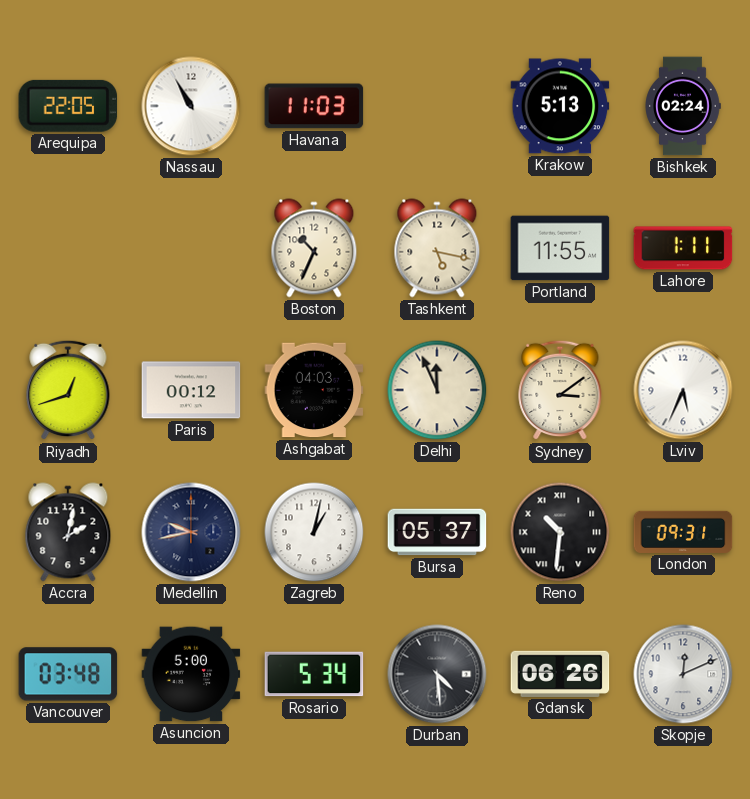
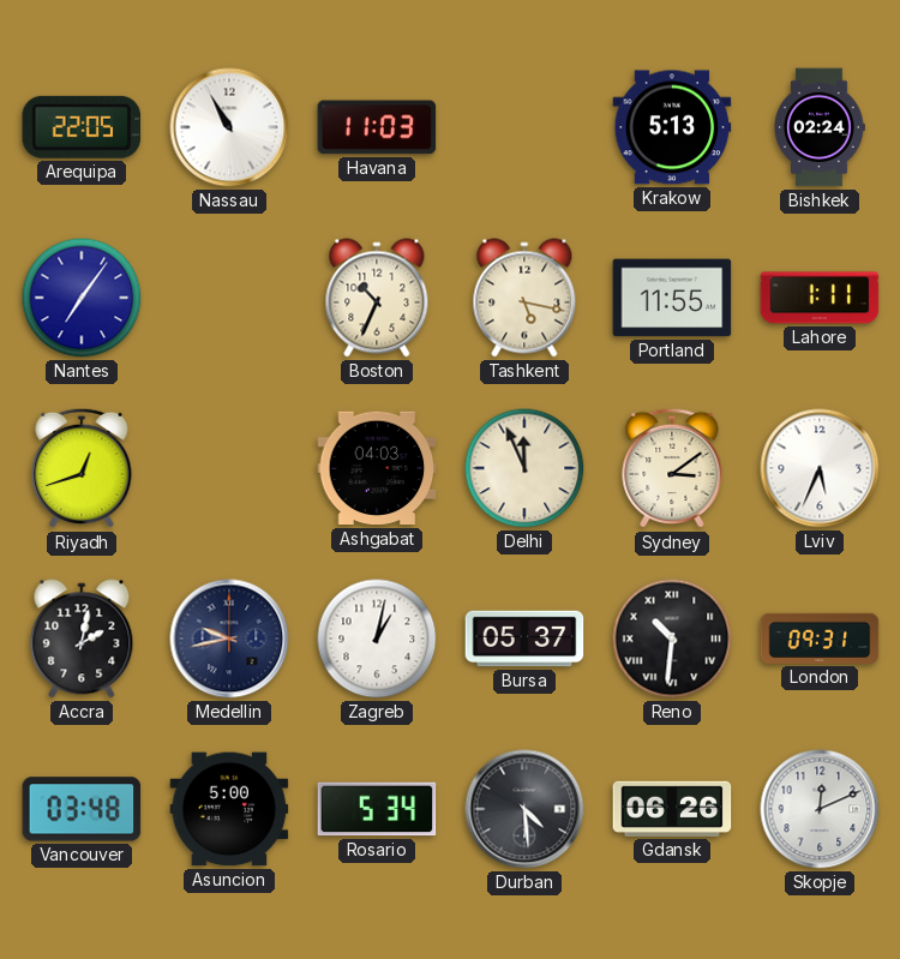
Nantes: none -> 7:06
Paris: 00:12 -> none
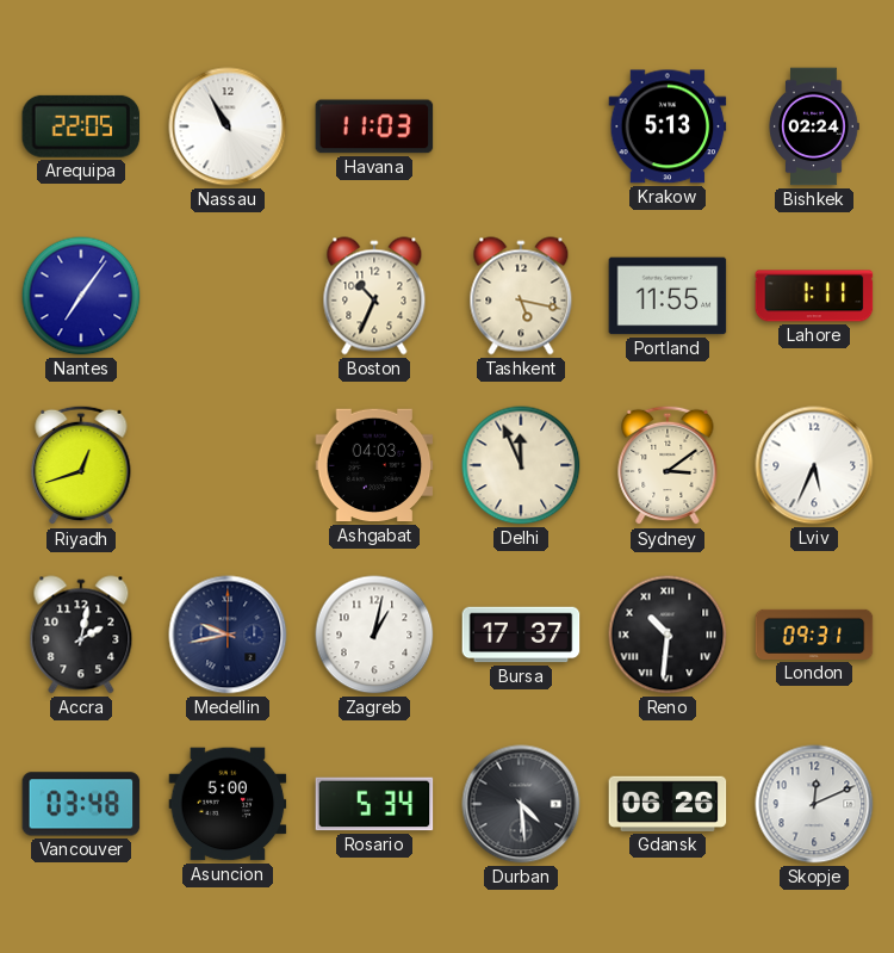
Bursa: 05:37 -> 17:37
